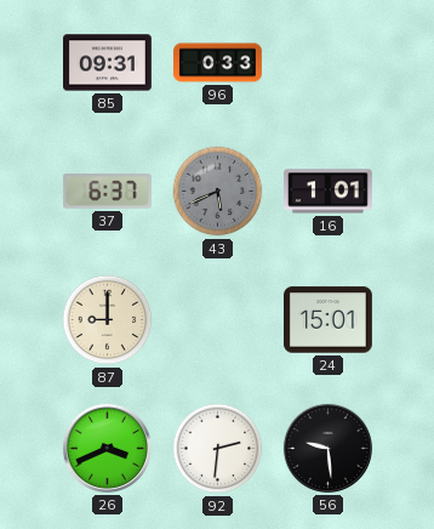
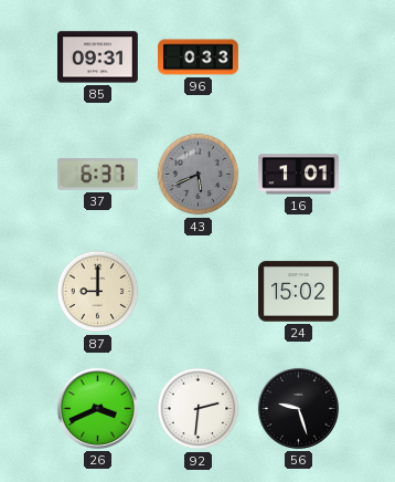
24: 15:01 -> 15:02
56: 9:29 -> 9:27
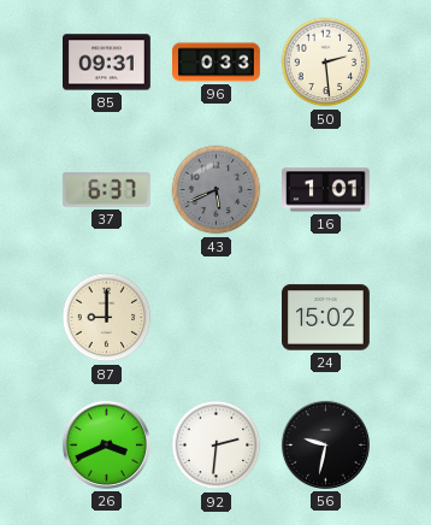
50: none -> 2:29
56: 9:27 -> 9:32
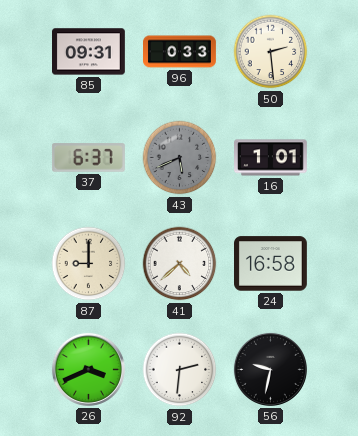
41: none -> 4:38
24: 15:02 -> 16:58
